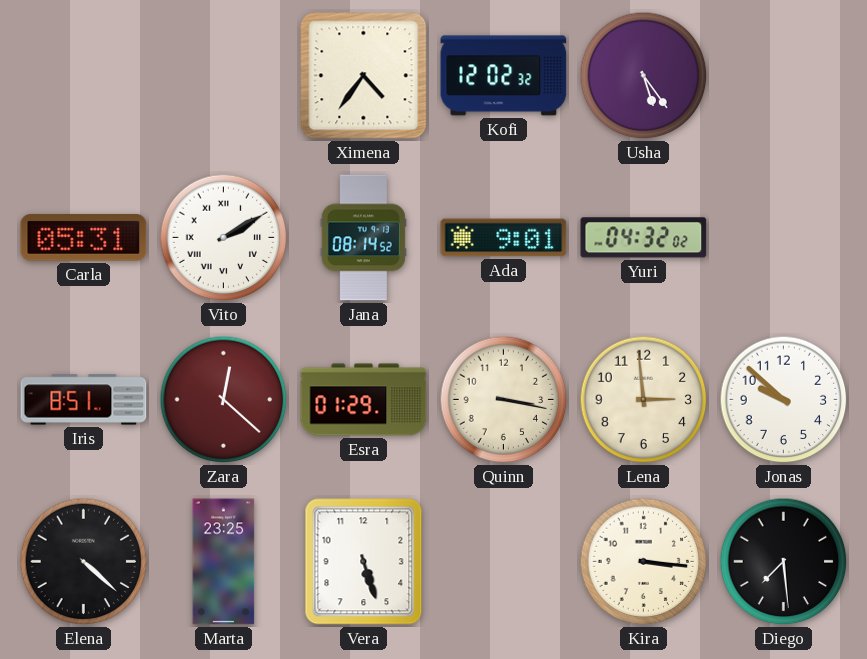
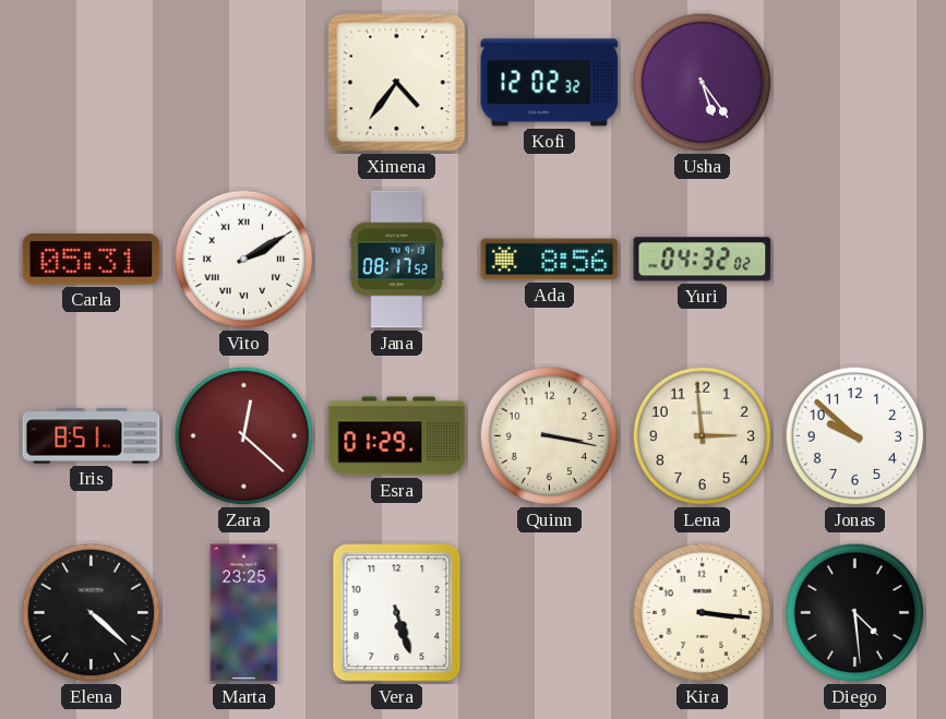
Jana: 08:14 -> 08:17
Ada: 9:01 -> 8:56
Diego: 7:29 -> 4:29
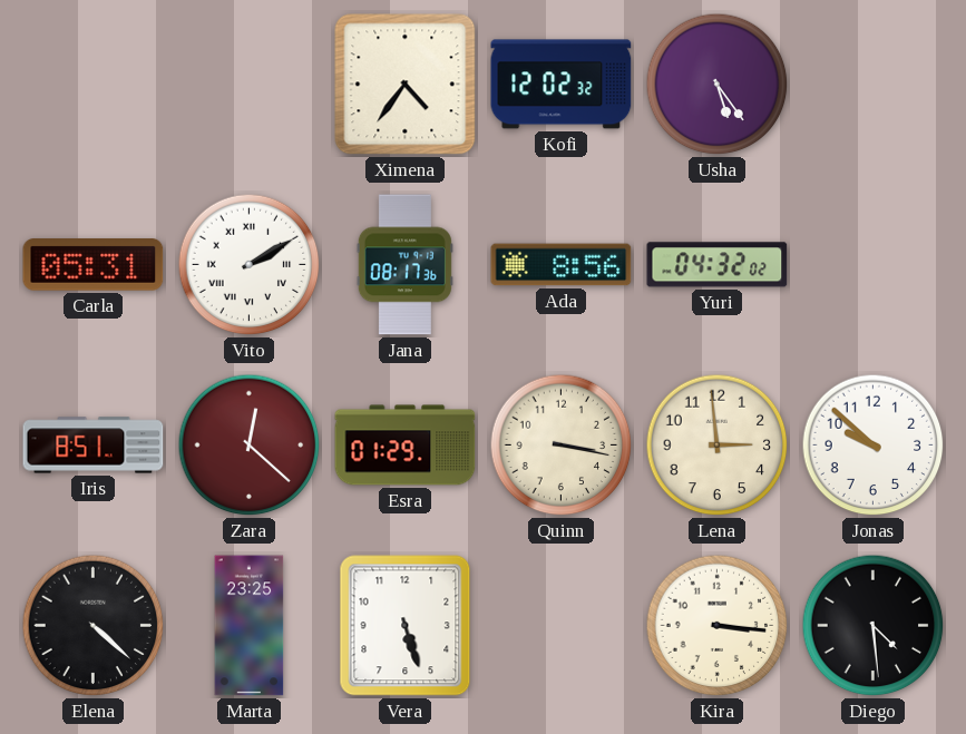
Jana: 08:17:52 -> 08:17:36
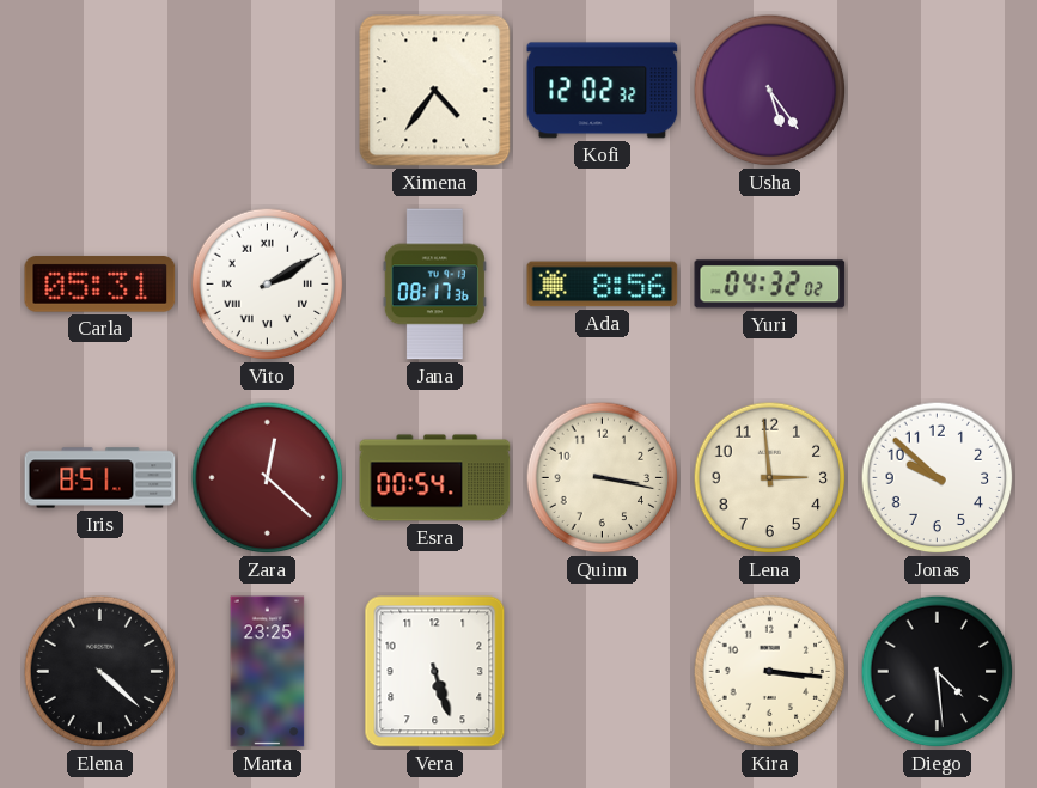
Esra: 01:29 -> 00:54
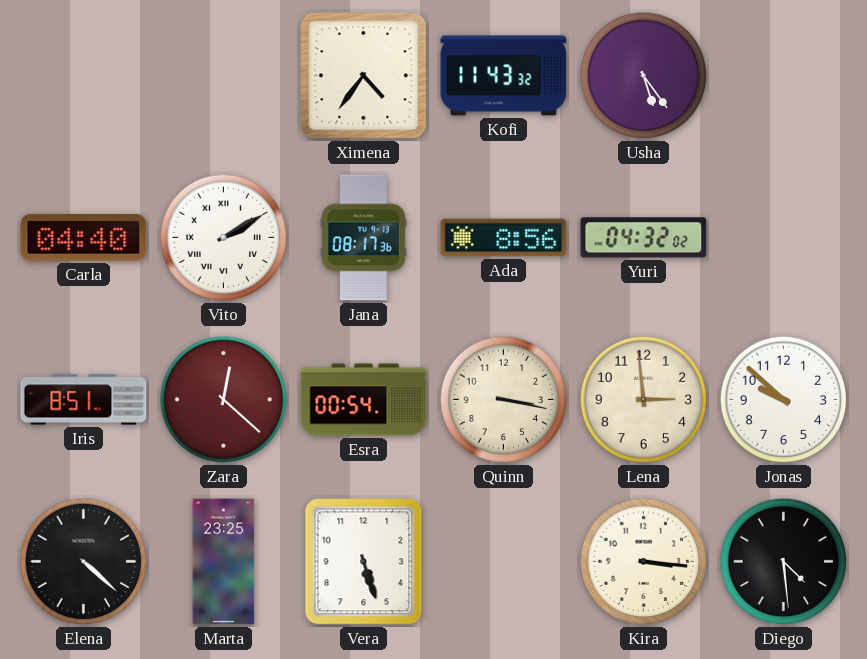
Kofi: 12:02 -> 11:43
Carla: 05:31 -> 04:40
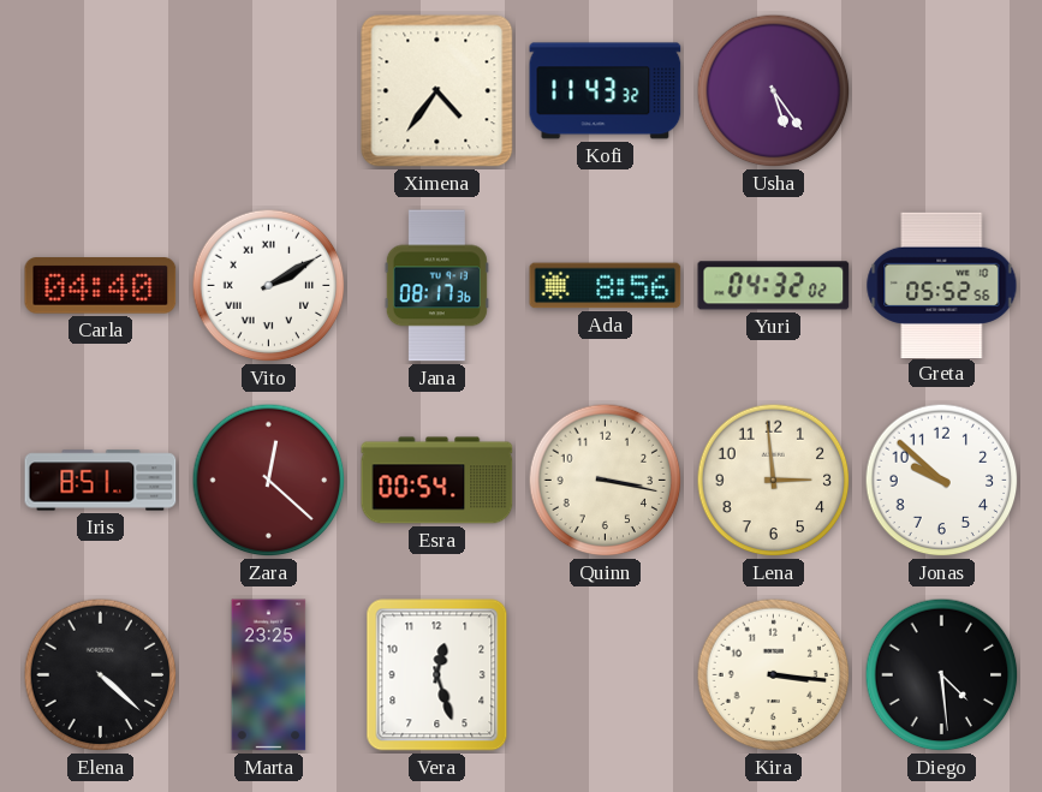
Greta: none -> 05:52
Vera: 5:27 -> 12:27
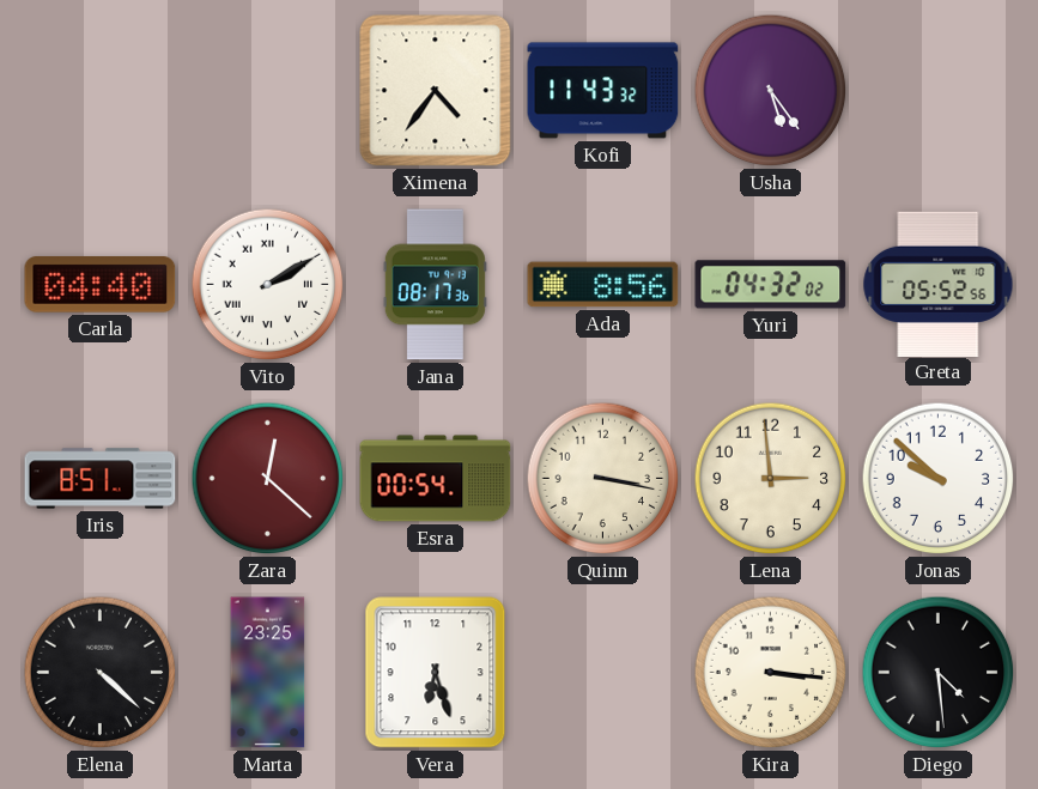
Vera: 12:27 -> 6:27
